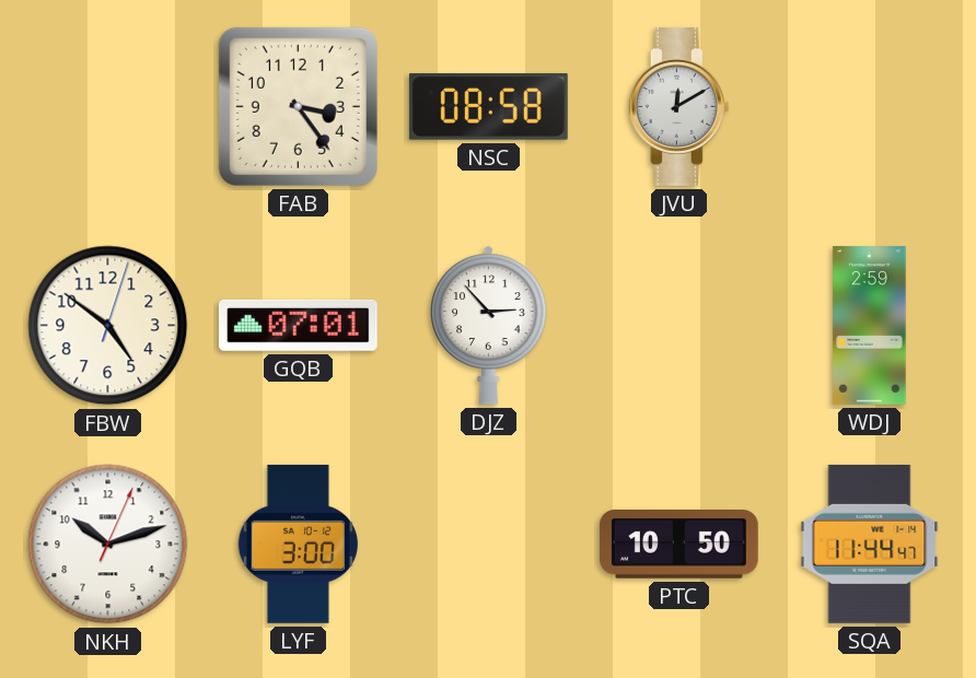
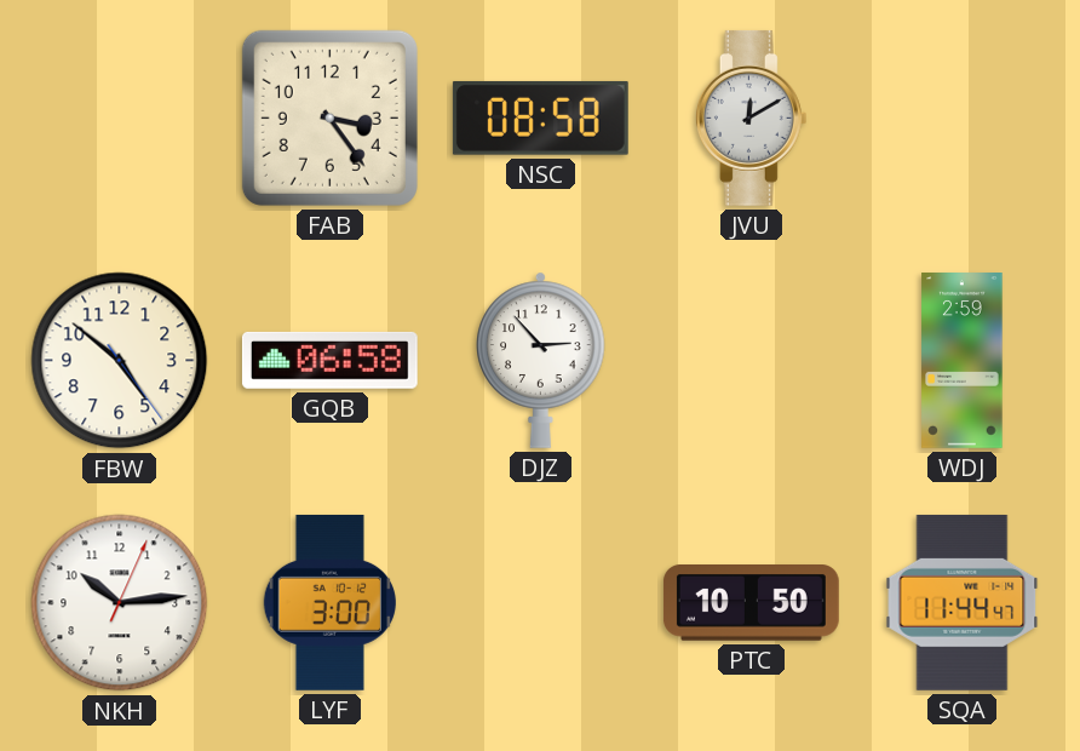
FBW: 4:51:03 -> 4:51:24
GQB: 07:01 -> 06:58
NKH: 10:12 -> 10:14
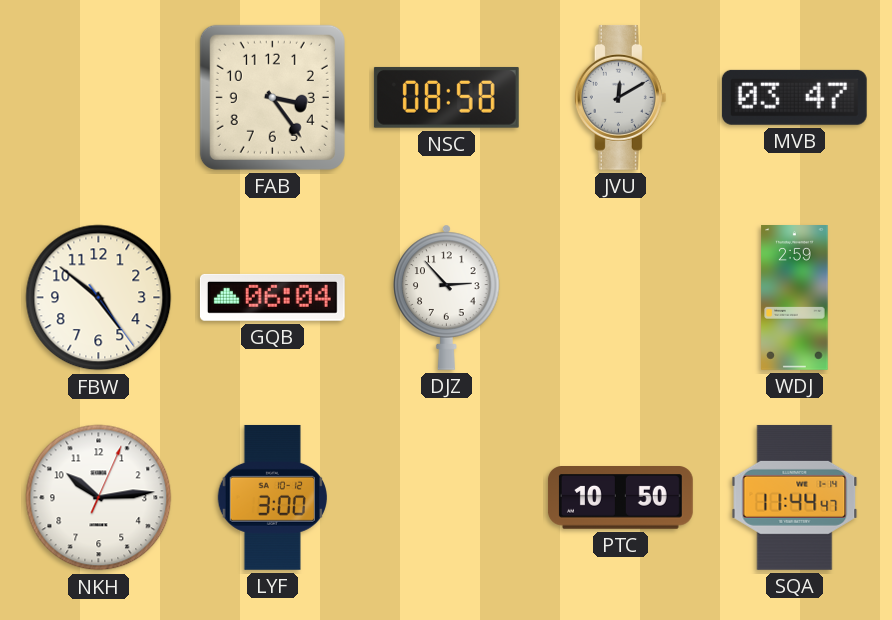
MVB: none -> 03:47
GQB: 06:58 -> 06:04
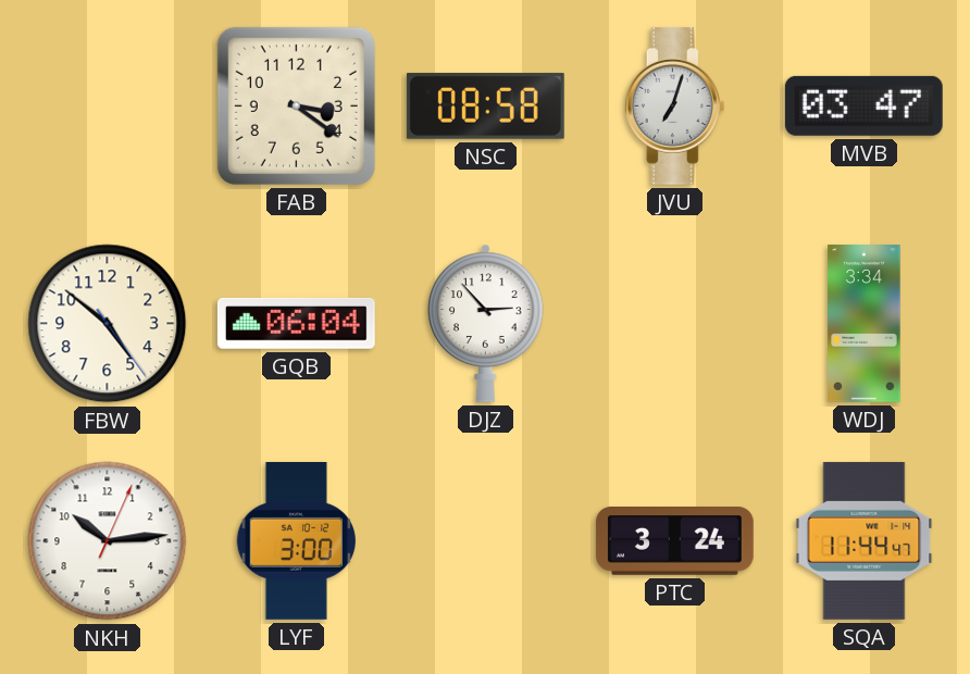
FAB: 3:24 -> 3:21
JVU: 12:10 -> 7:03
WDJ: 2:59 -> 3:34
PTC: 10:50 -> 3:24
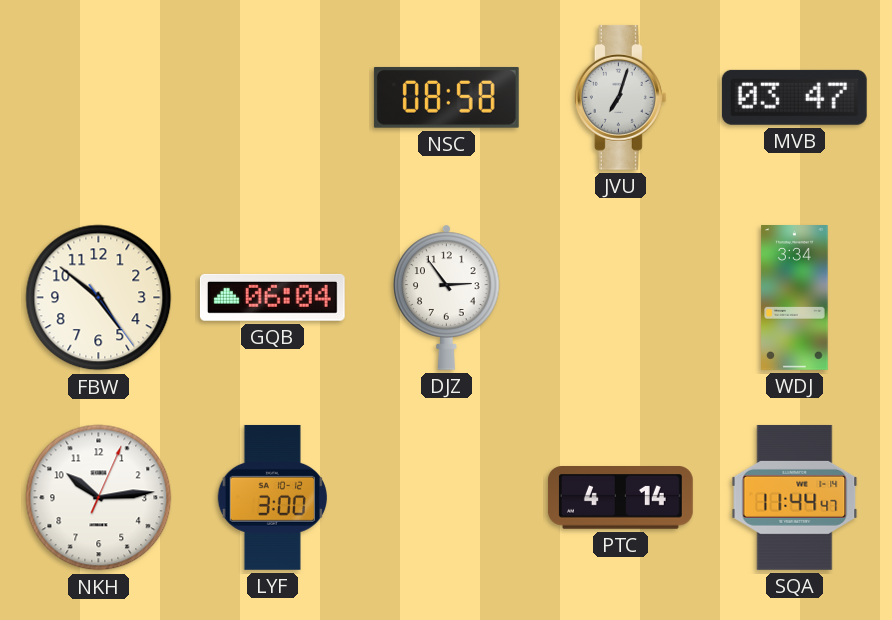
FAB: 3:21 -> none
DJZ: 2:53 -> 2:54
PTC: 3:24 -> 4:14
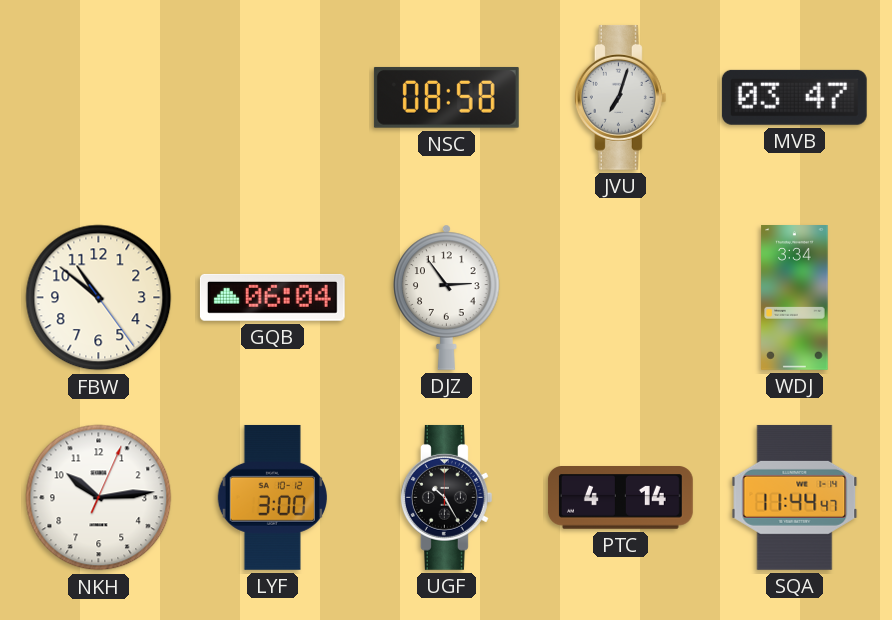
FBW: 4:51 -> 10:51
UGF: none -> 10:25
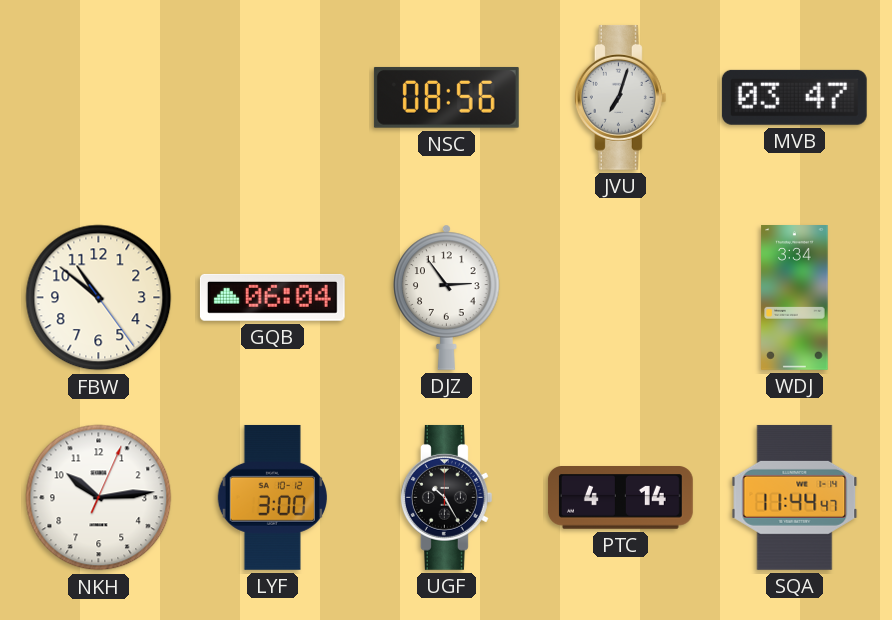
NSC: 08:58 -> 08:56
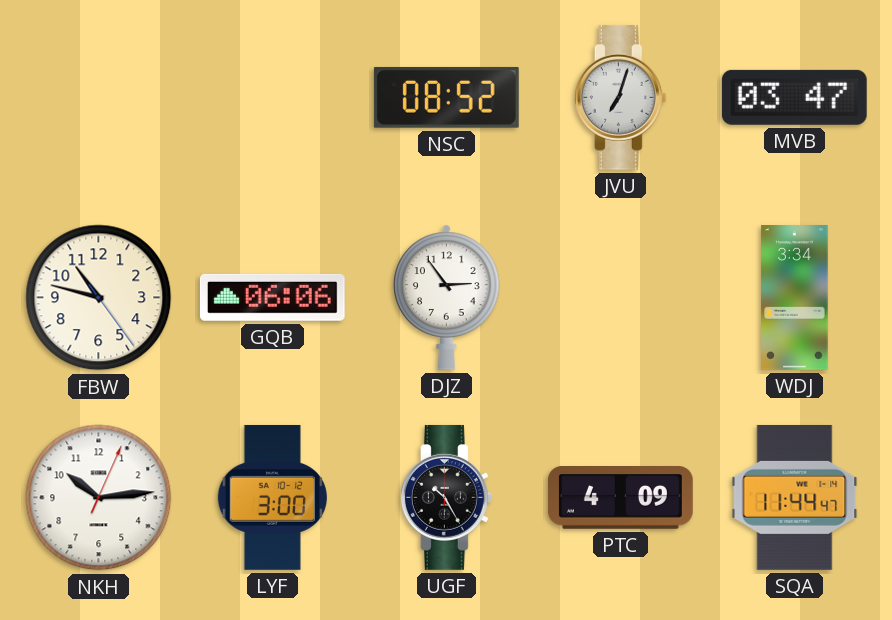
NSC: 08:56 -> 08:52
FBW: 10:51 -> 10:47
GQB: 06:04 -> 06:06
PTC: 4:14 -> 4:09
